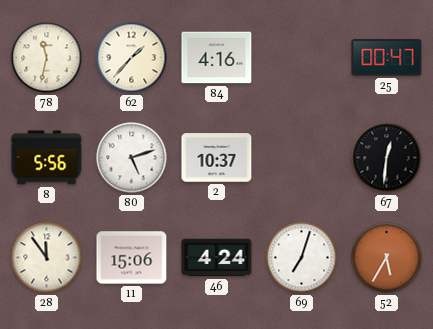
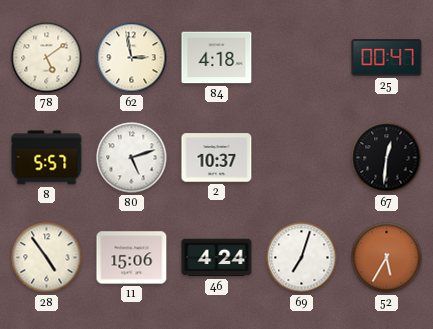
78: 11:32 -> 5:09
62: 1:37 -> 2:58
84: 4:16 -> 4:18
8: 5:56 -> 5:57
28: 11:54 -> 4:54
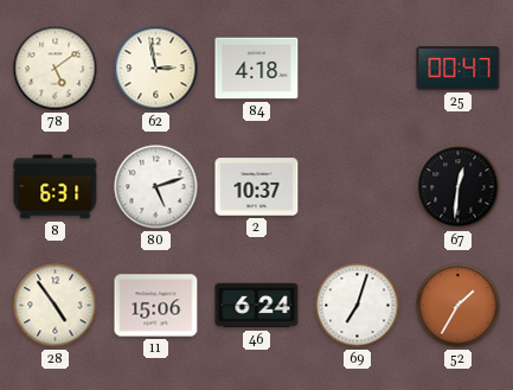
8: 5:57 -> 6:31
46: 4:24 -> 6:24
52: 5:35 -> 1:35
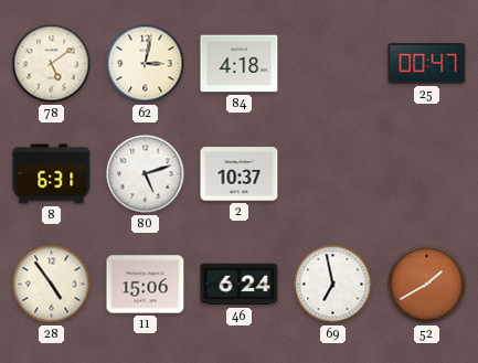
62: 2:58 -> 3:02
67: 12:31 -> none
69: 7:03 -> 6:58
52: 1:35 -> 1:40
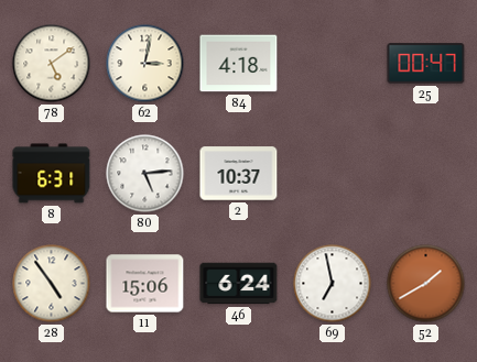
80: 5:12 -> 5:14
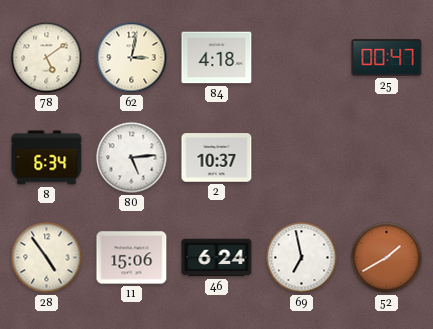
8: 6:31 -> 6:34
